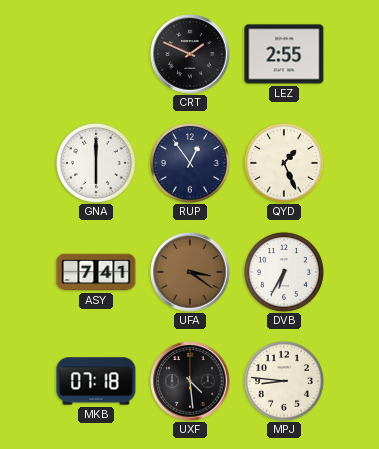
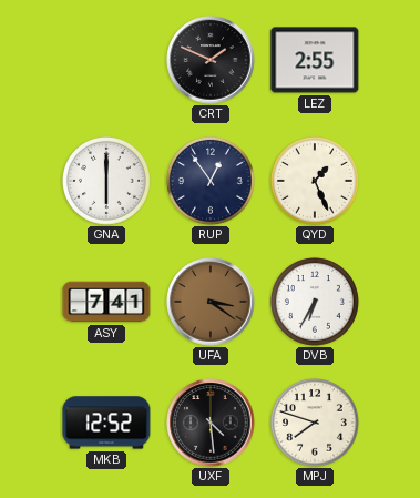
MKB: 07:18 -> 12:52
MPJ: 8:46 -> 7:48
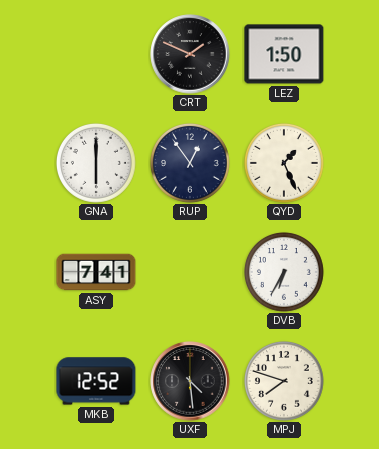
LEZ: 2:55 -> 1:50
UFA: 3:21 -> none
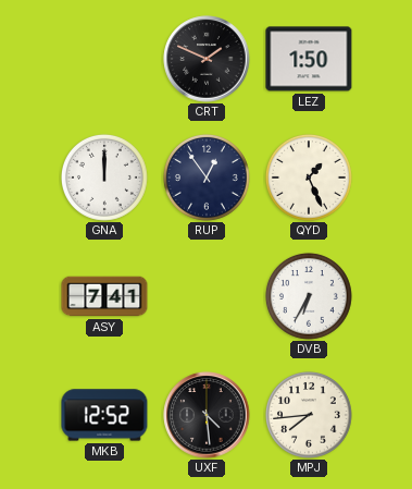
GNA: 6:00 -> 12:00
MPJ: 7:48 -> 7:44
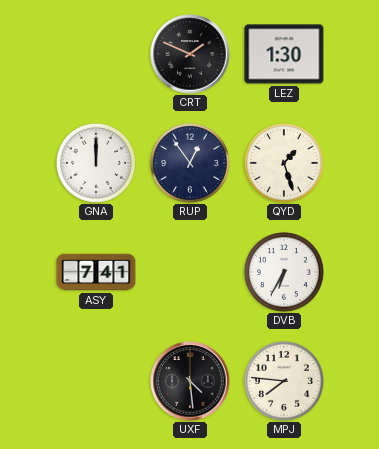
LEZ: 1:50 -> 1:30
QYD: 1:26 -> 1:27
MKB: 12:52 -> none
MPJ: 7:44 -> 7:46
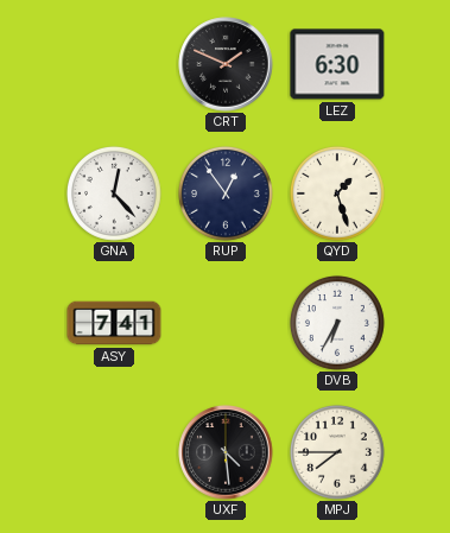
LEZ: 1:30 -> 6:30
GNA: 12:00 -> 12:23
MPJ: 7:46 -> 7:45
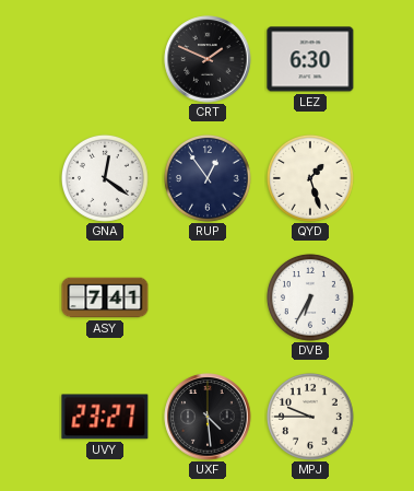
GNA: 12:23 -> 12:21
UVY: none -> 23:27
MPJ: 7:45 -> 9:45
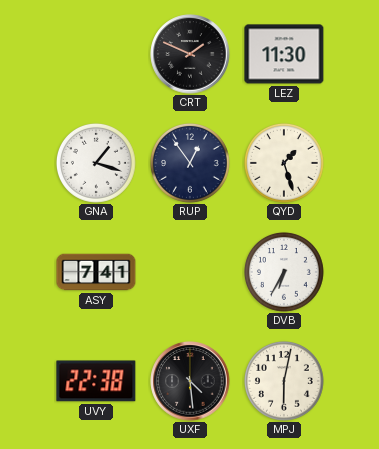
LEZ: 6:30 -> 11:30
GNA: 12:21 -> 1:18
UVY: 23:27 -> 22:38
MPJ: 9:45 -> 6:02
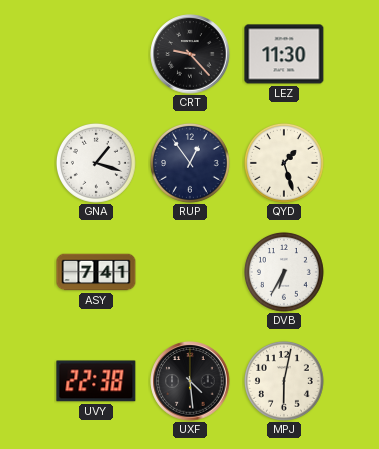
CRT: 1:49 -> 9:23
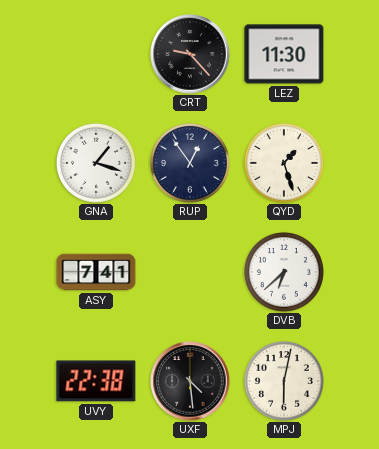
DVB: 6:35 -> 6:38
